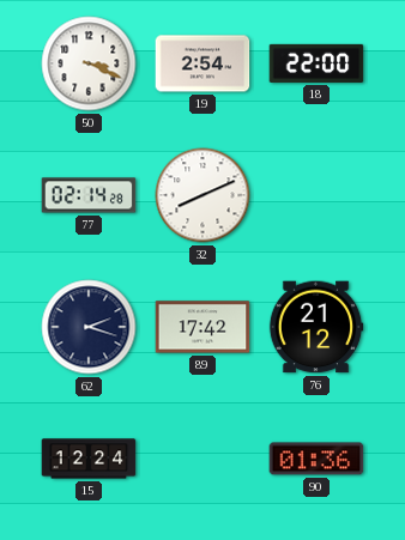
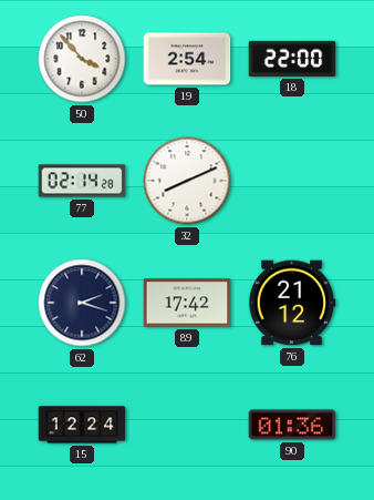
50: 3:19 -> 3:53
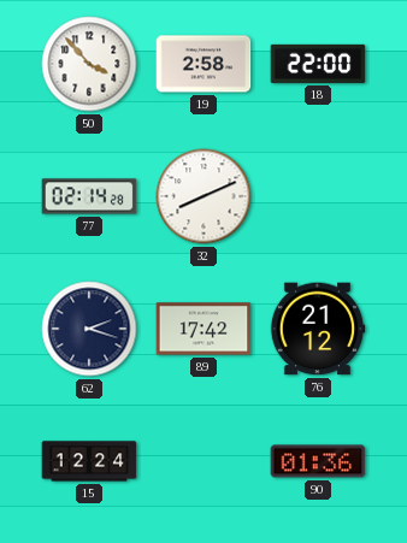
19: 2:54 -> 2:58
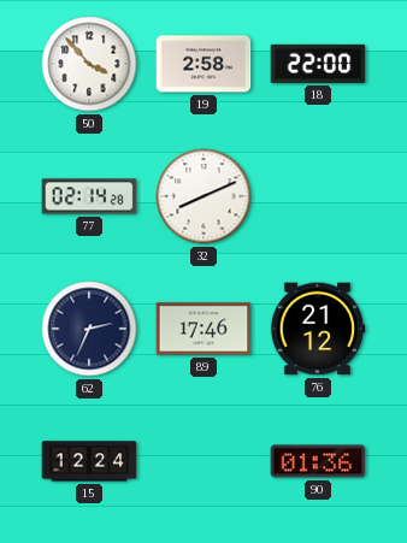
62: 2:18 -> 2:34
89: 17:42 -> 17:46
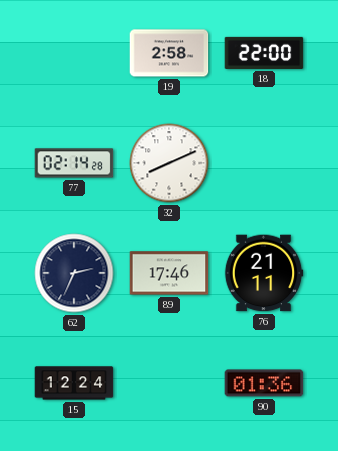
50: 3:53 -> none
76: 21:12 -> 21:11
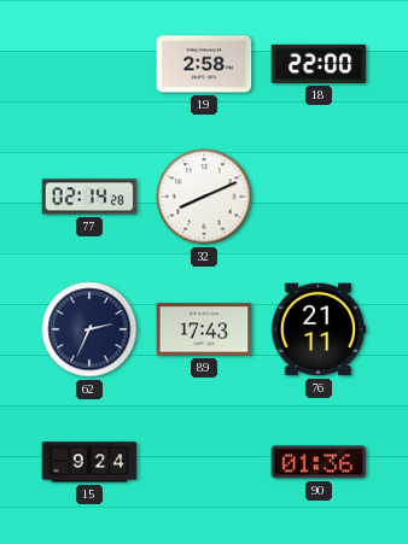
89: 17:46 -> 17:43
15: 12:24 -> 9:24
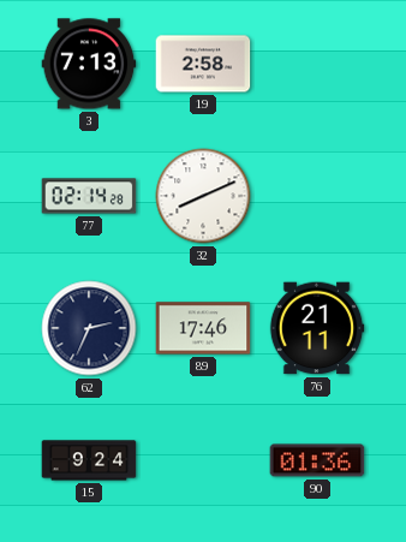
3: none -> 7:13
18: 22:00 -> none
89: 17:43 -> 17:46
